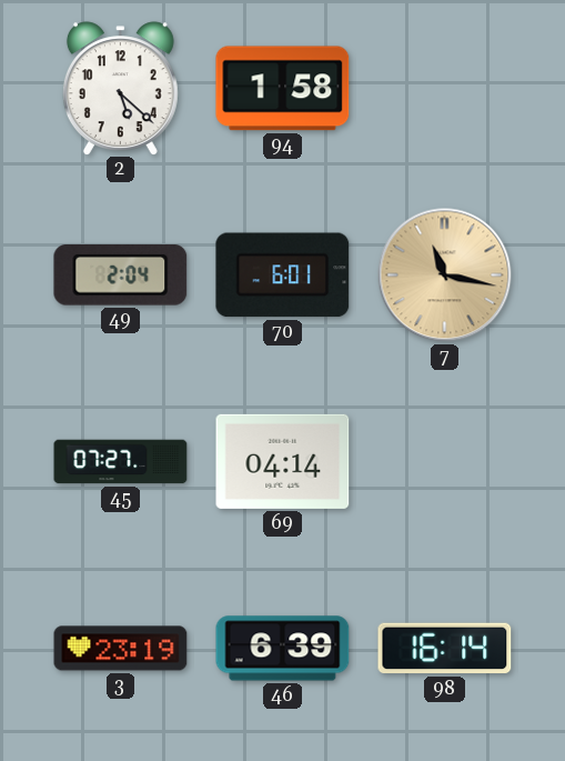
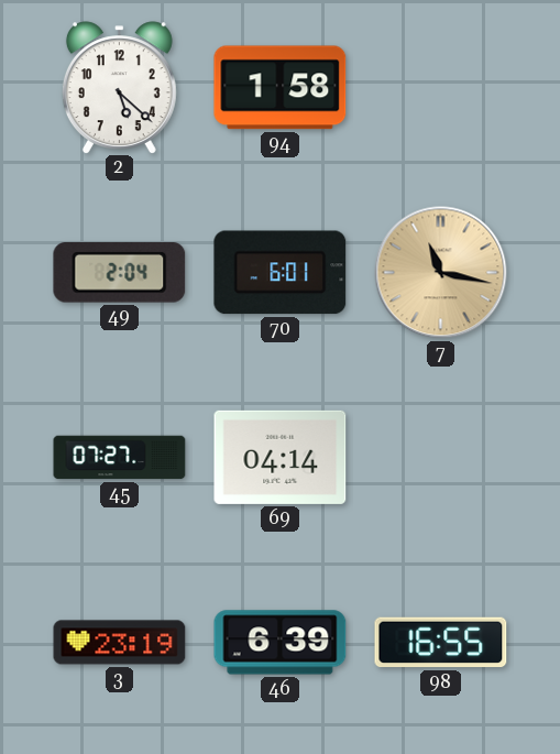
98: 16:14 -> 16:55
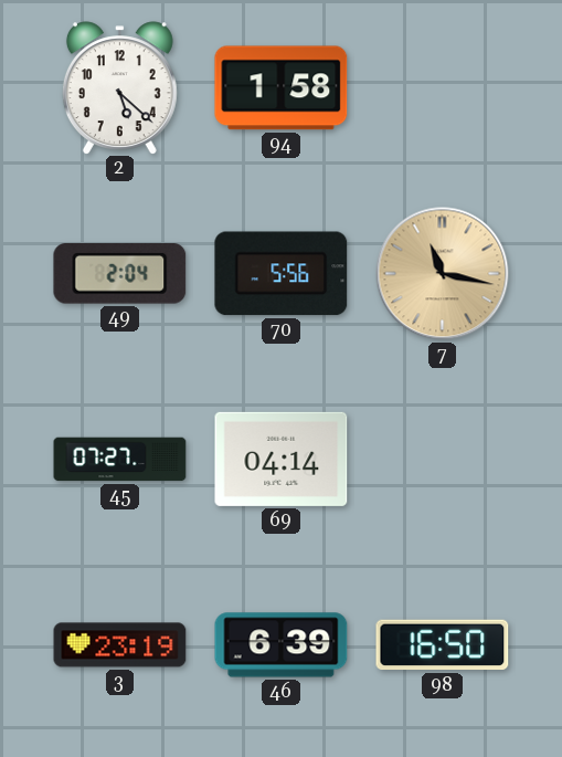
70: 6:01 -> 5:56
98: 16:55 -> 16:50
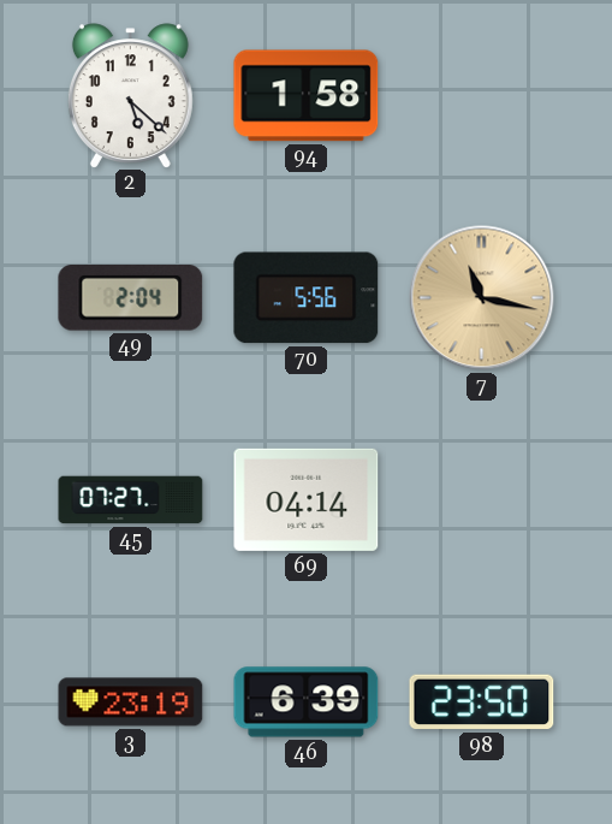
98: 16:50 -> 23:50
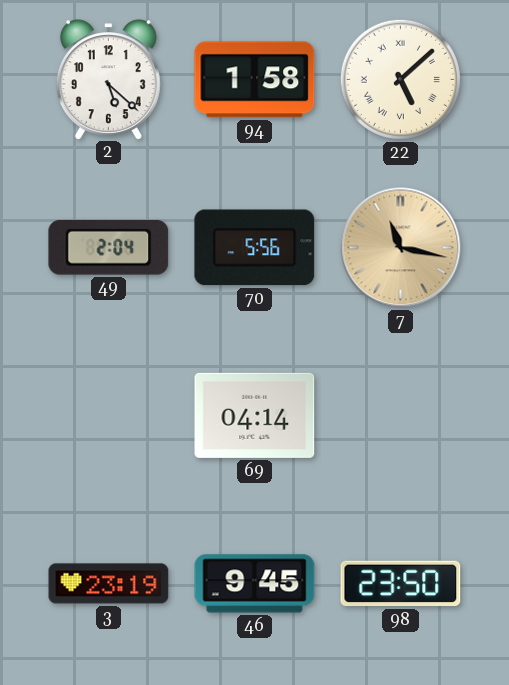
22: none -> 5:08
45: 07:27 -> none
46: 6:39 -> 9:45
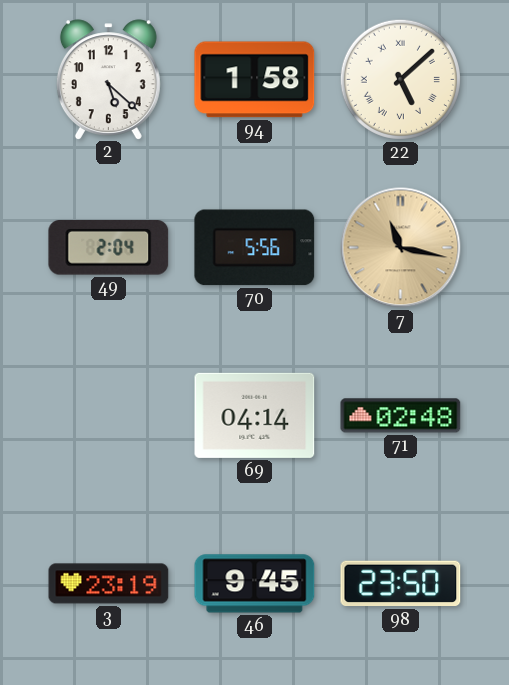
71: none -> 02:48
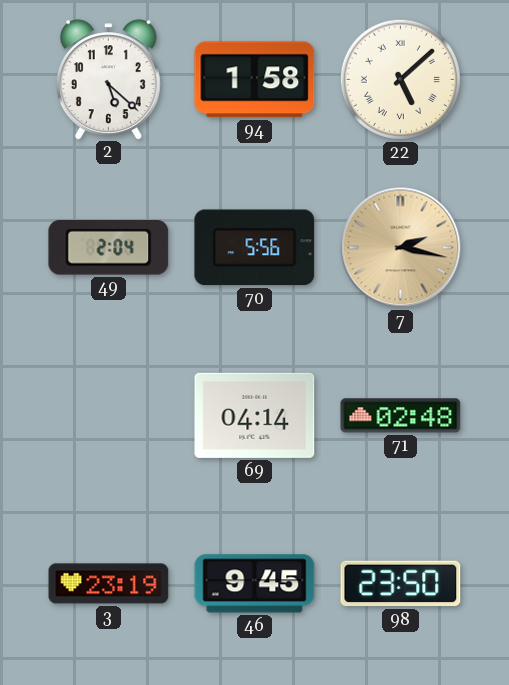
7: 11:17 -> 2:17
